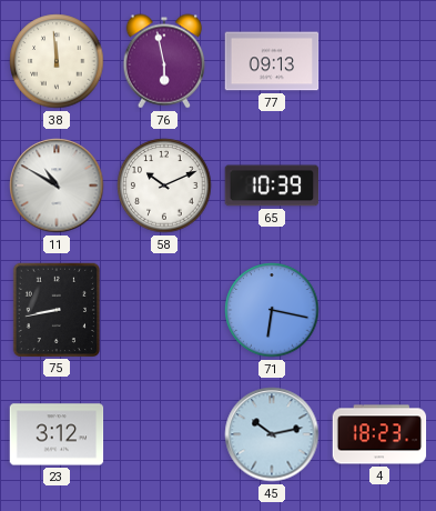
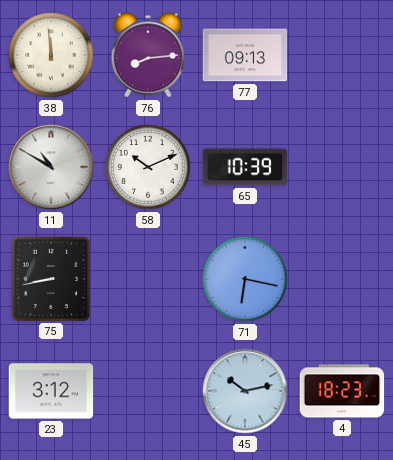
76: 5:58 -> 8:14
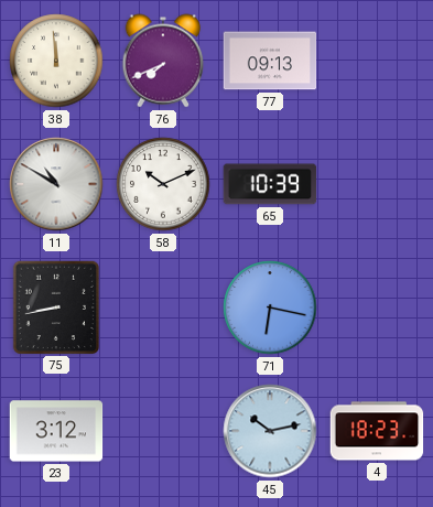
76: 8:14 -> 7:41
